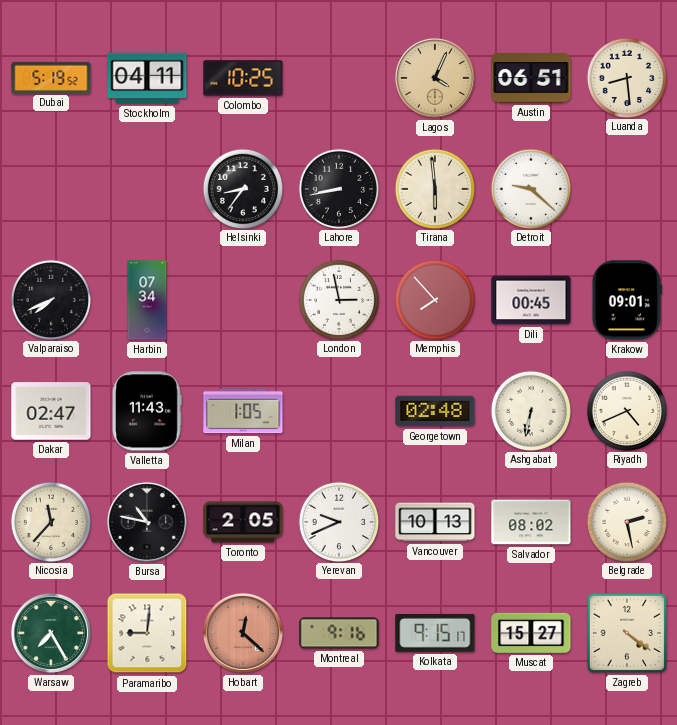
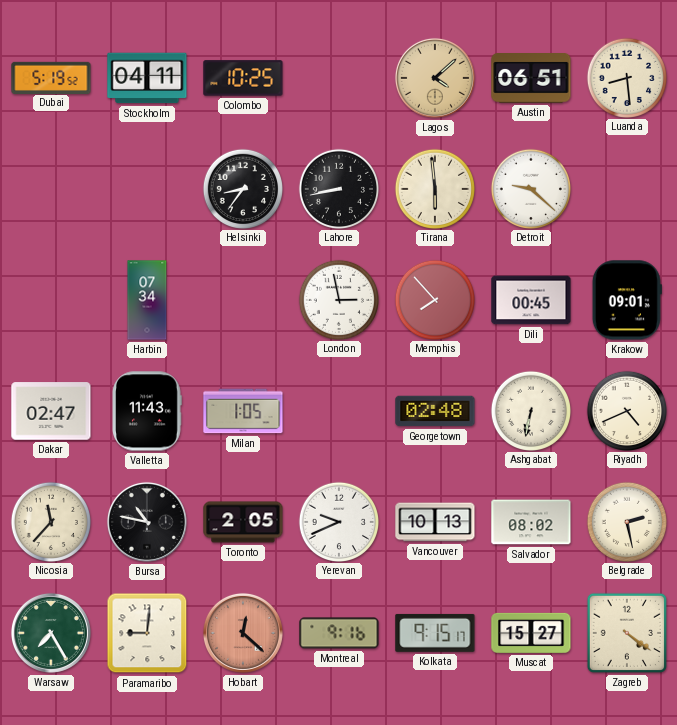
Lagos: 4:04 -> 4:08
Valparaiso: 7:41 -> none
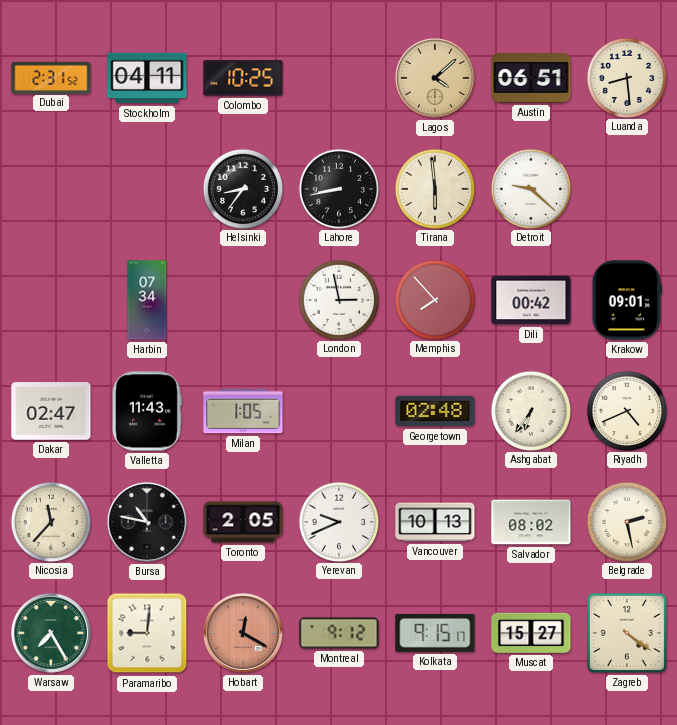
Dubai: 5:19 -> 2:31
Dili: 00:45 -> 00:42
Ashgabat: 6:32 -> 6:36
Hobart: 12:22 -> 12:20
Montreal: 9:16 -> 9:12
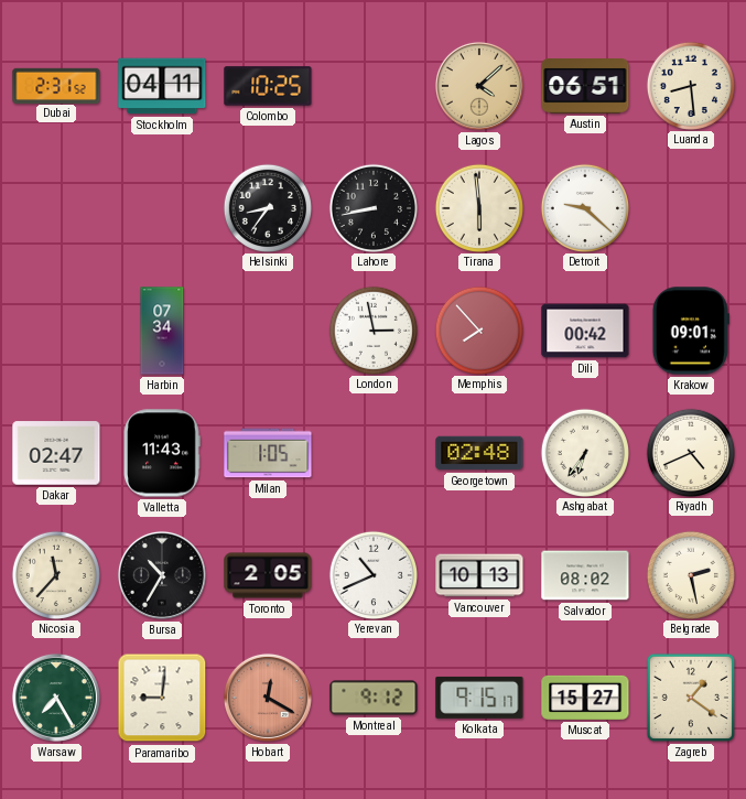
Bursa: 10:47 -> 10:35
Yerevan: 9:41 -> 10:41
Zagreb: 4:21 -> 1:21
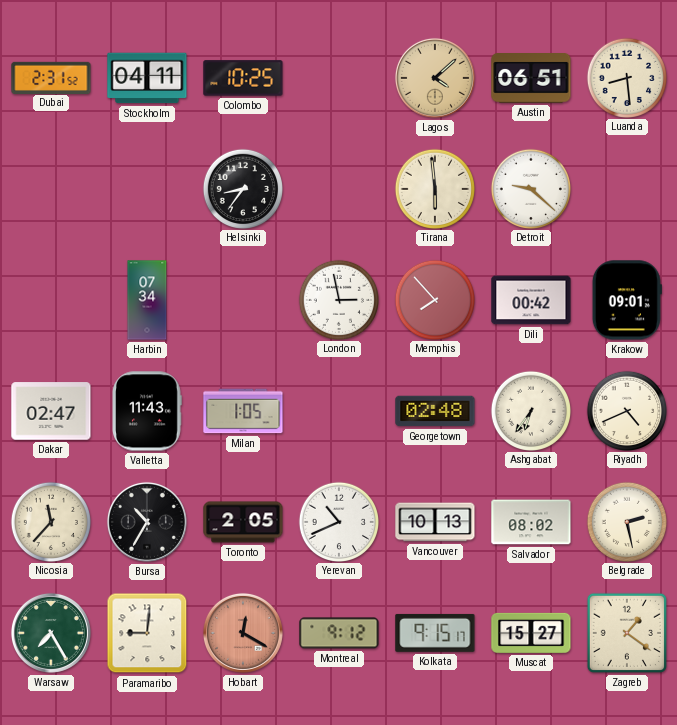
Lahore: 8:43 -> none
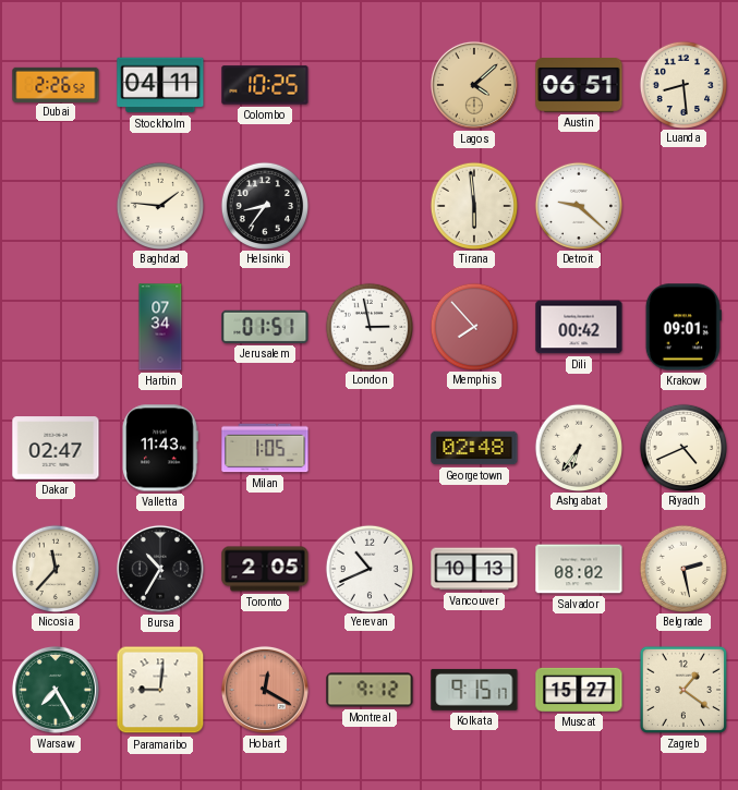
Dubai: 2:31 -> 2:26
Baghdad: none -> 1:46
Jerusalem: none -> 01:51
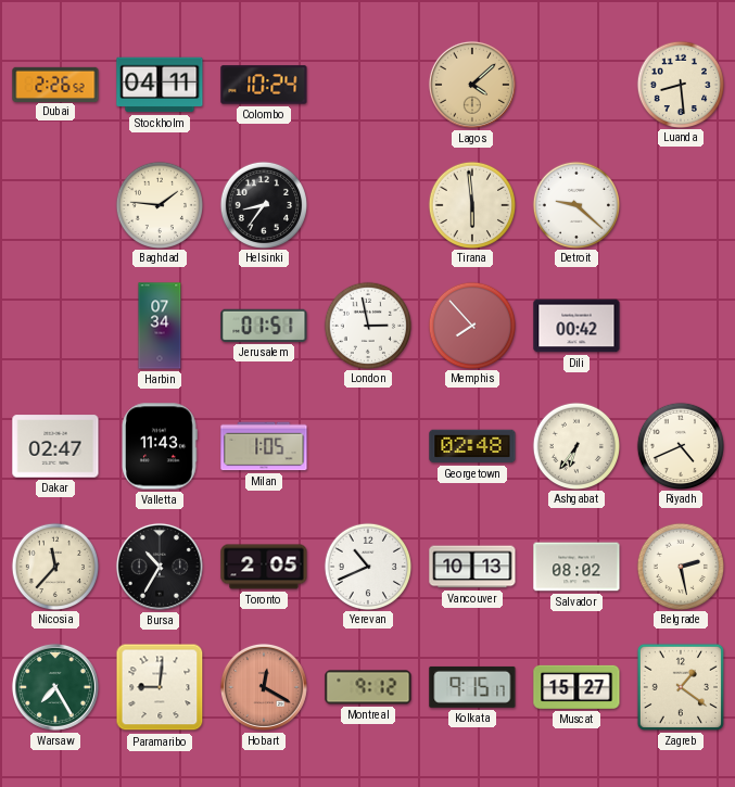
Colombo: 10:25 -> 10:24
Austin: 06:51 -> none
Krakow: 09:01 -> none
